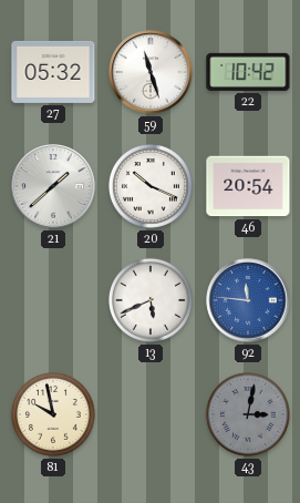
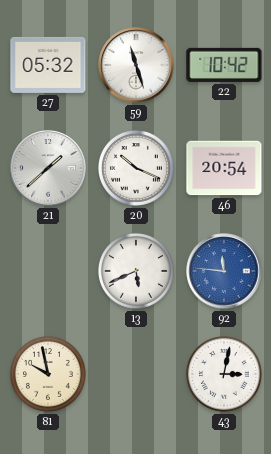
43 dial: grey -> white
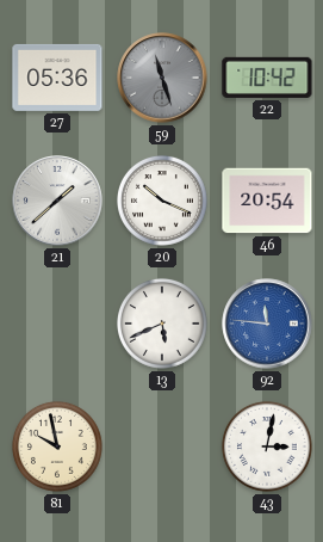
27: 05:32 -> 05:36
59 dial: white -> grey
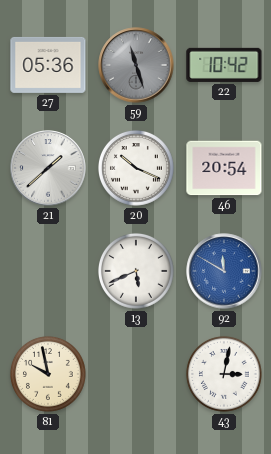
92: 11:46 -> 11:50
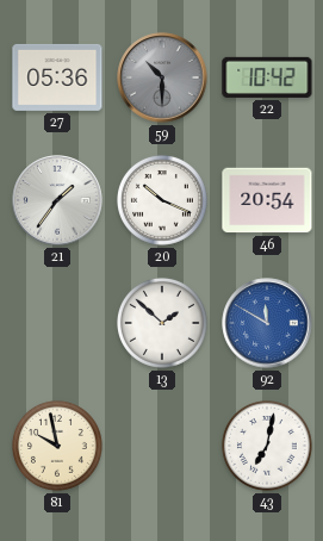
59: 11:27 -> 10:30
21: 1:38 -> 1:36
13: 5:41 -> 1:52
43: 3:02 -> 7:02
